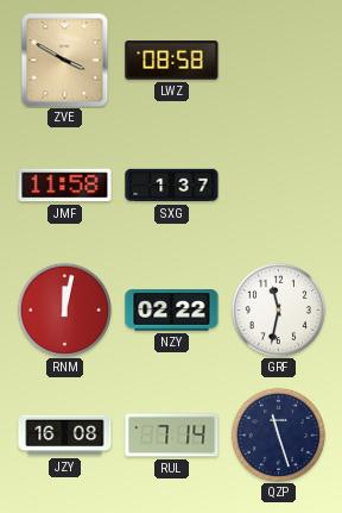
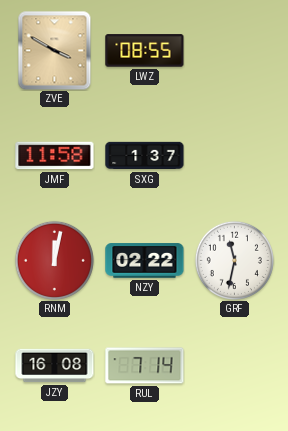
LWZ: 08:58 -> 08:55
QZP: 11:27 -> none
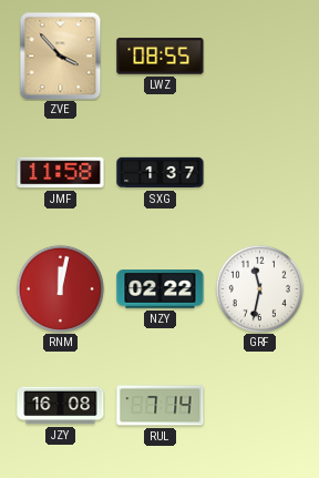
ZVE: 3:50 -> 3:53
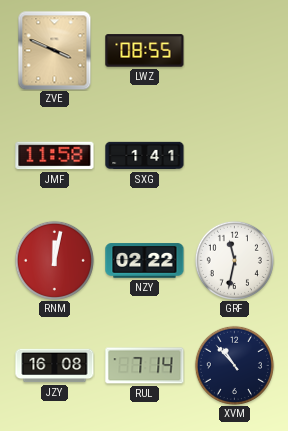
ZVE: 3:53 -> 3:49
SXG: 1:37 -> 1:41
XVM: none -> 10:53
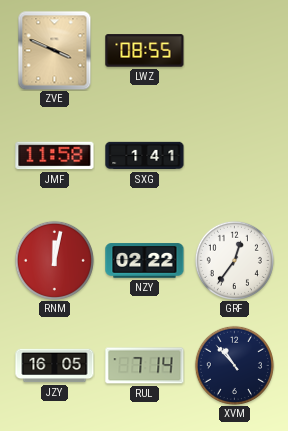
GRF: 11:32 -> 12:36
JZY: 16:08 -> 16:05
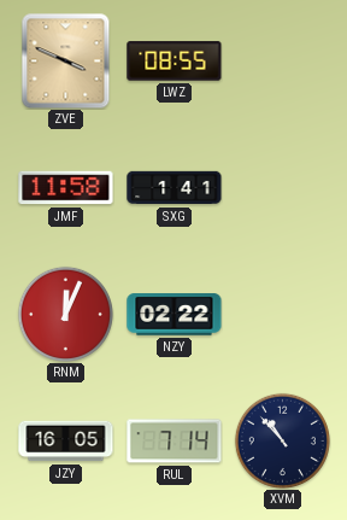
RNM: 12:02 -> 12:04
GRF: 12:36 -> none
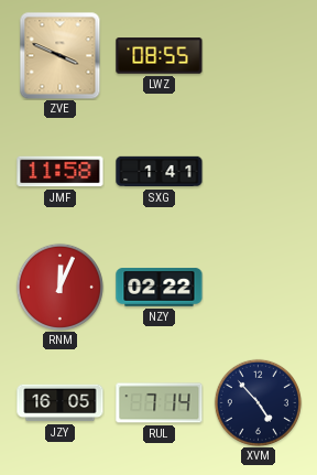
XVM: 10:53 -> 4:53
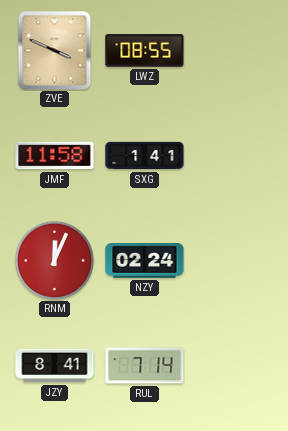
NZY: 02:22 -> 02:24
JZY: 16:05 -> 8:41
XVM: 4:53 -> none
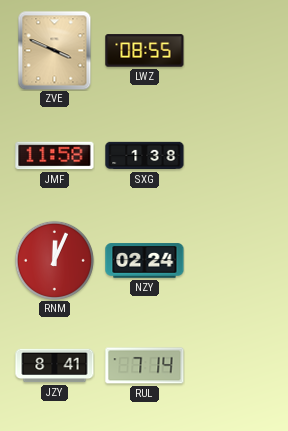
SXG: 1:41 -> 1:38
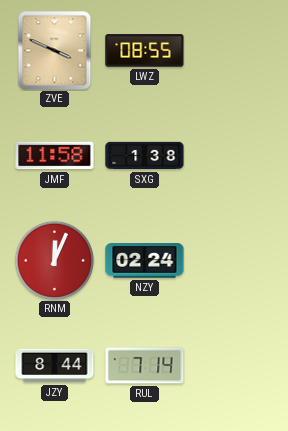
JZY: 8:41 -> 8:44
